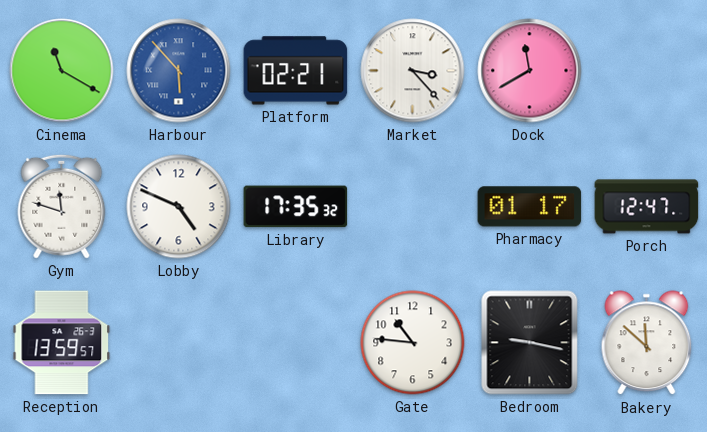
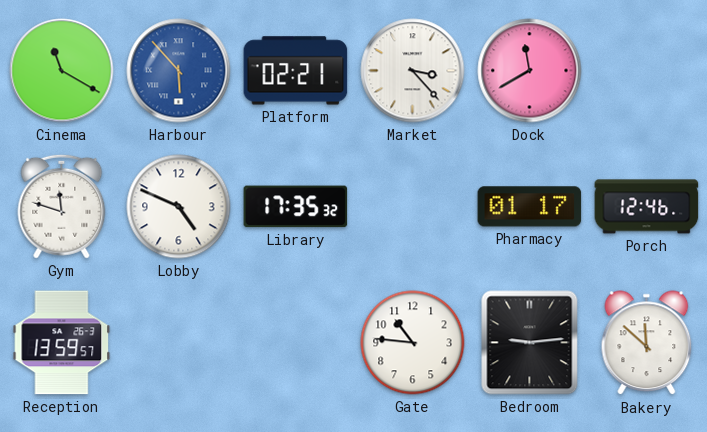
Porch: 12:47 -> 12:46
Bedroom: 9:17 -> 9:14
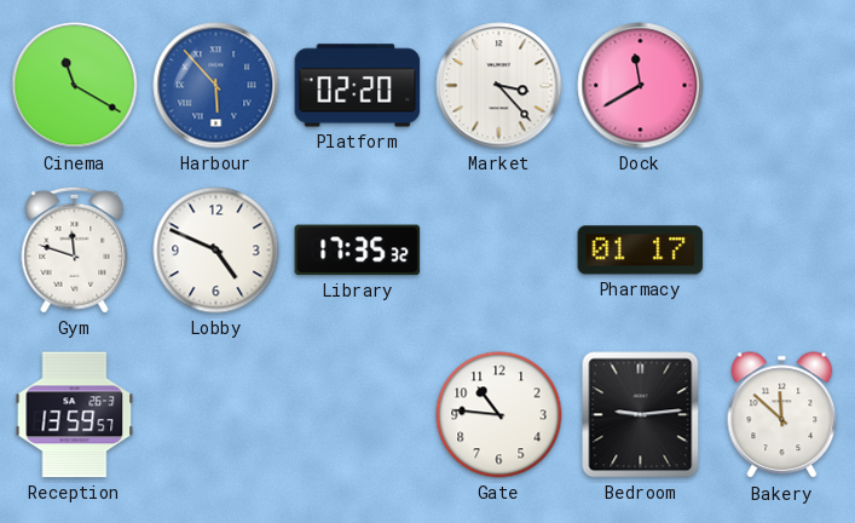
Platform: 02:21 -> 02:20
Porch: 12:46 -> none
